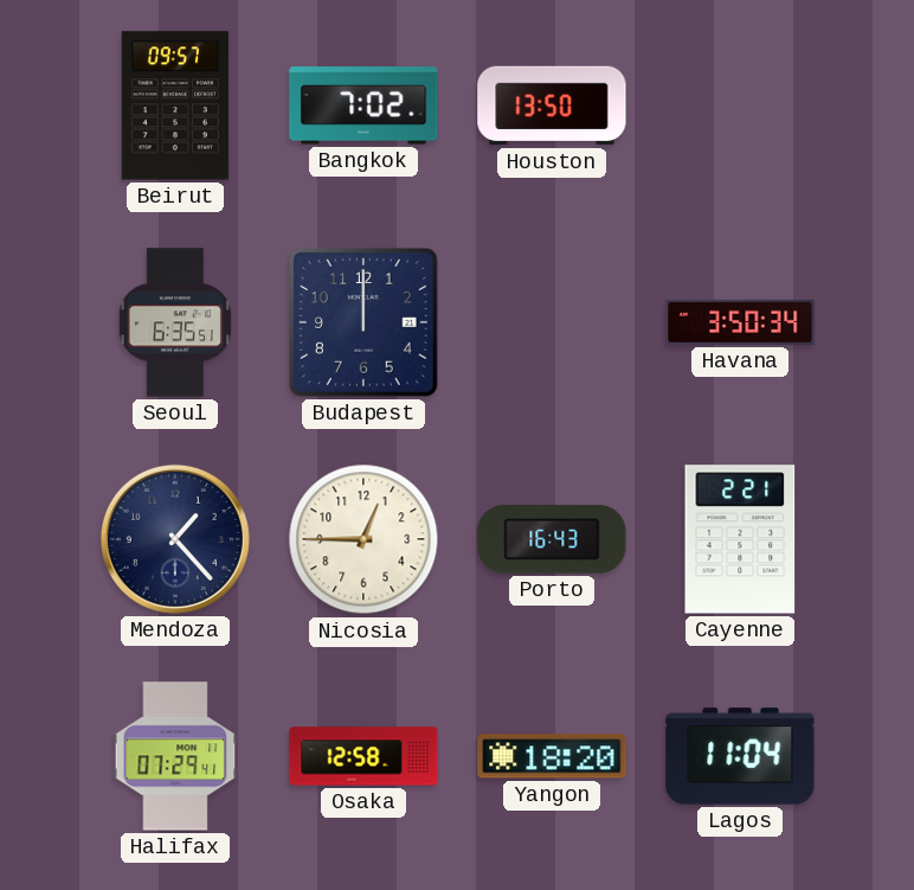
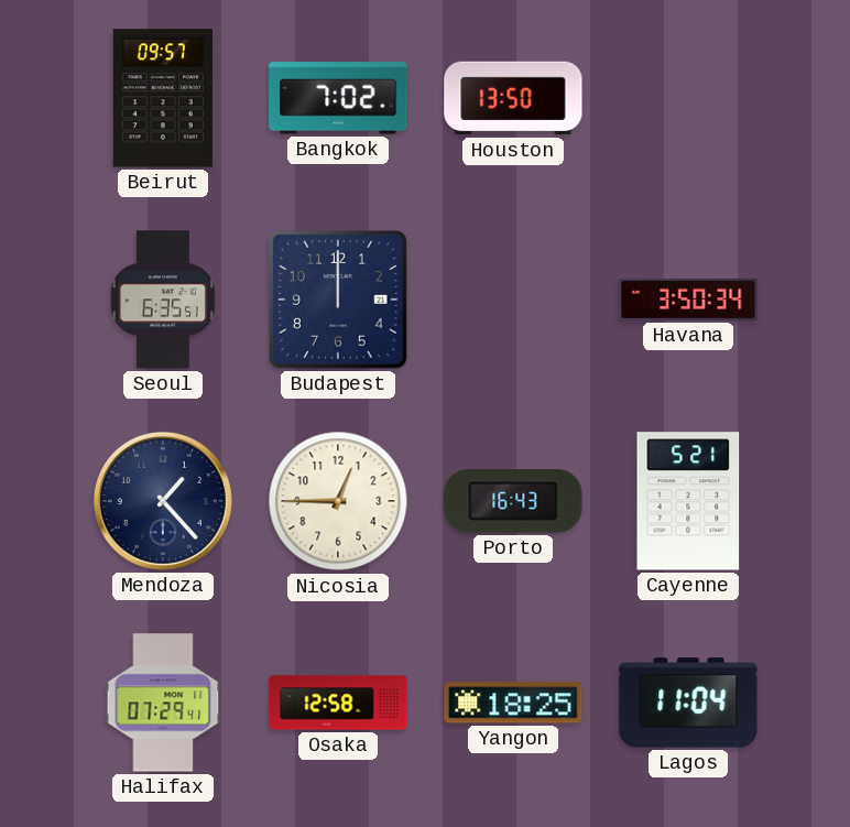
Cayenne: 2:21 -> 5:21
Yangon: 18:20 -> 18:25
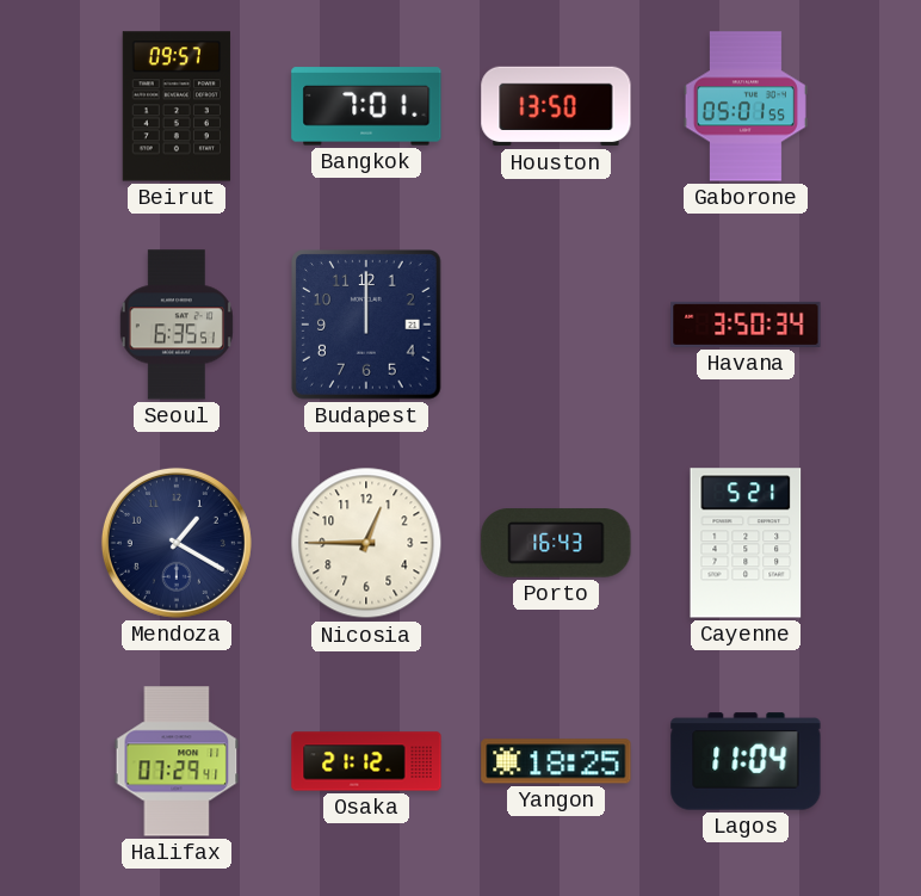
Bangkok: 7:02 -> 7:01
Gaborone: none -> 05:01
Mendoza: 1:23 -> 1:20
Osaka: 12:58 -> 21:12
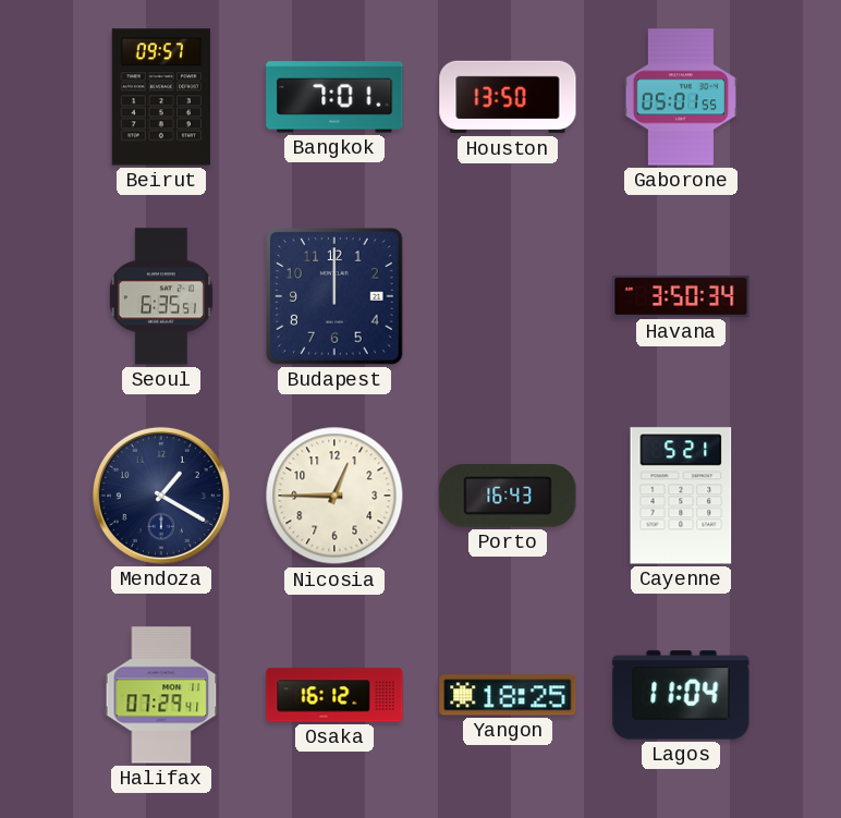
Osaka: 21:12 -> 16:12
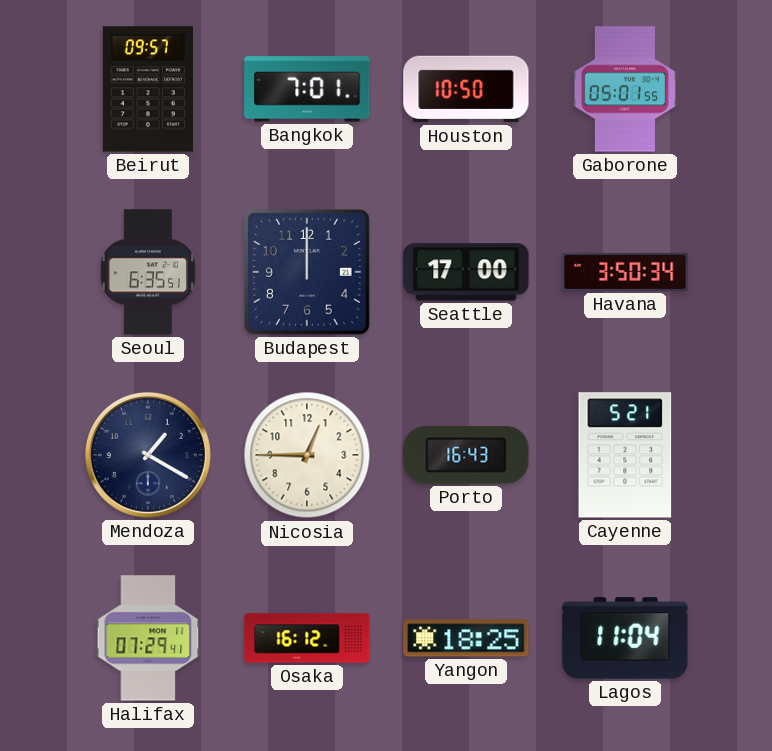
Houston: 13:50 -> 10:50
Seattle: none -> 17:00
